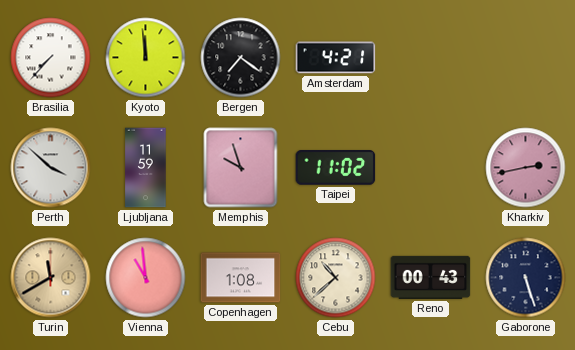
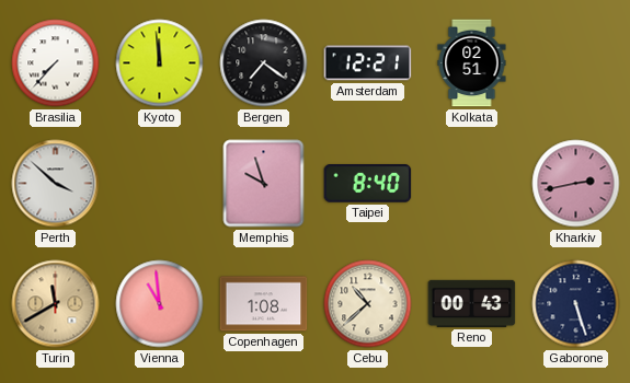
Amsterdam: 4:21 -> 12:21
Kolkata: none -> 02:51
Ljubljana: 11:59 -> none
Taipei: 11:02 -> 8:40
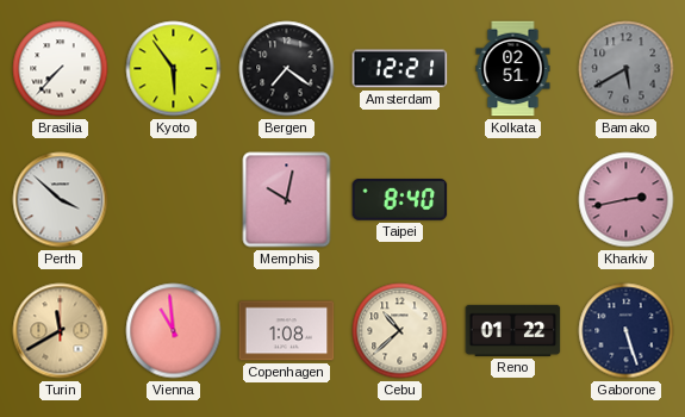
Kyoto: 11:59 -> 5:54
Bamako: none -> 5:40
Memphis: 9:57 -> 10:02
Reno: 00:43 -> 01:22
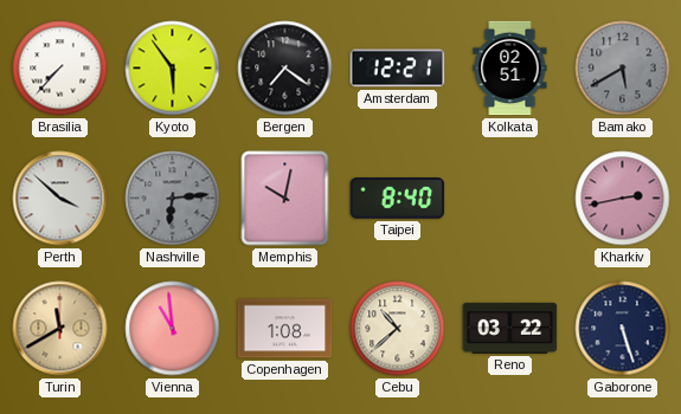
Nashville: none -> 6:14
Reno: 01:22 -> 03:22
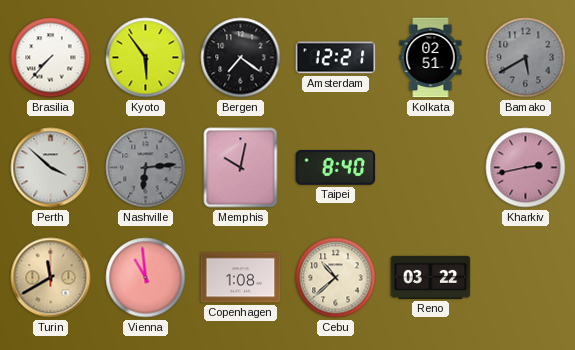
Gaborone: 5:27 -> none
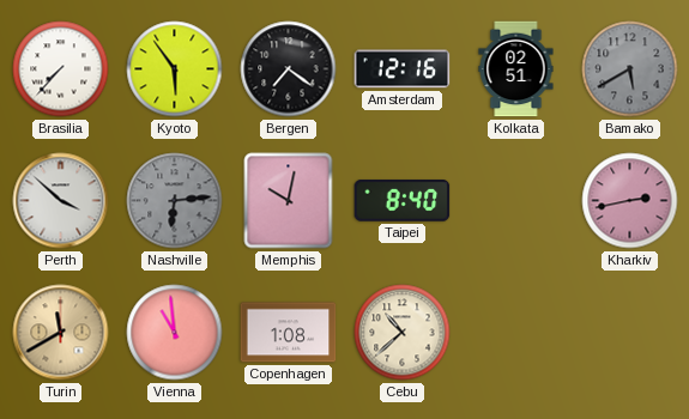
Amsterdam: 12:21 -> 12:16
Reno: 03:22 -> none
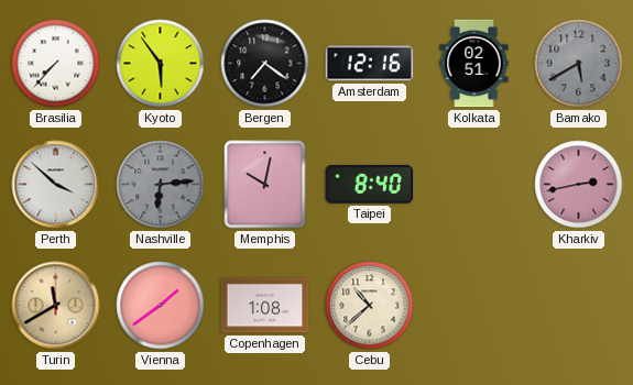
Vienna: 10:59 -> 1:39
